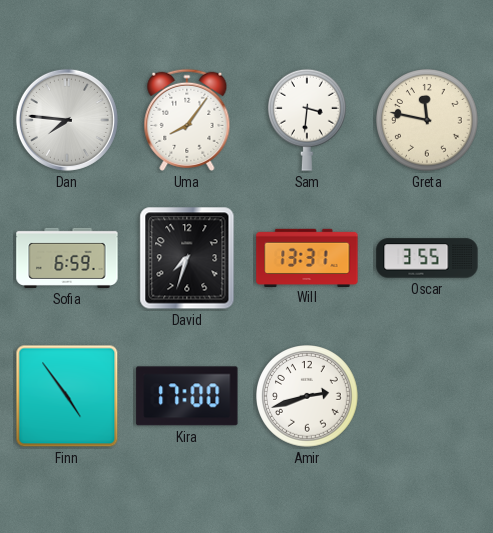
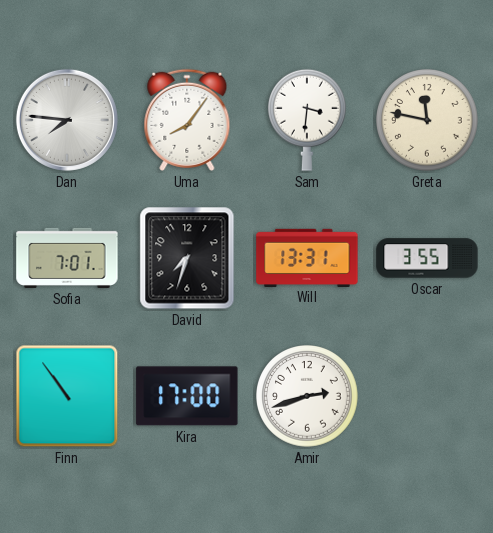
Sofia: 6:59 -> 7:01
Finn: 4:54 -> 10:54
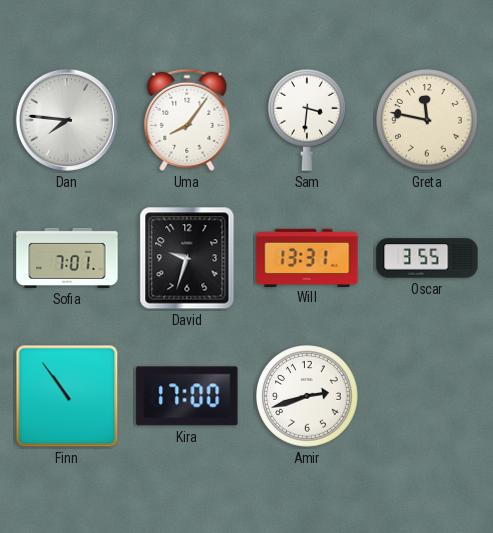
David: 7:33 -> 9:33
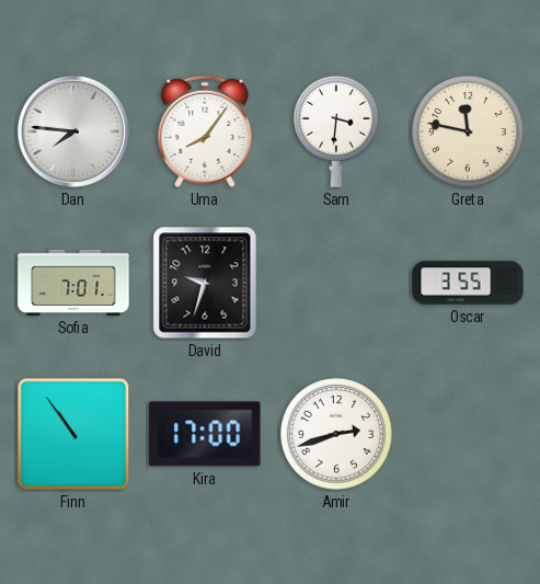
Will: 13:31 -> none
